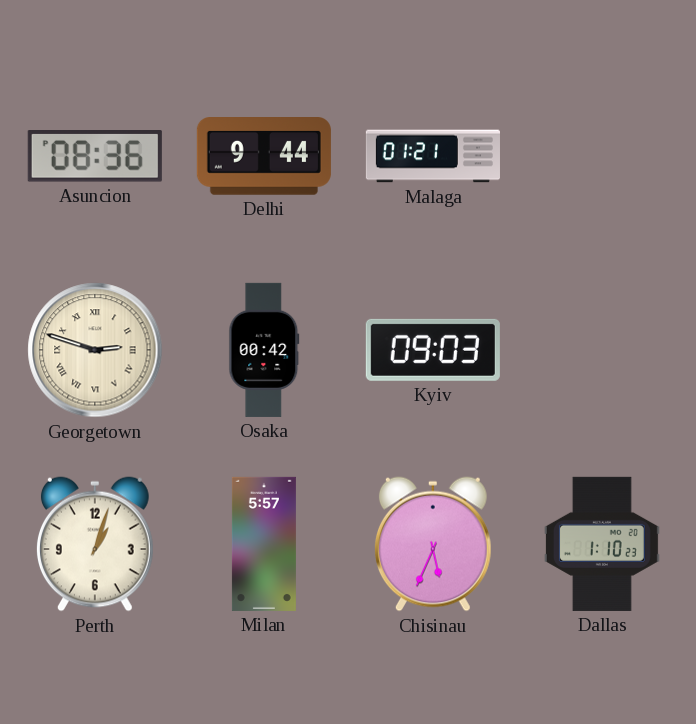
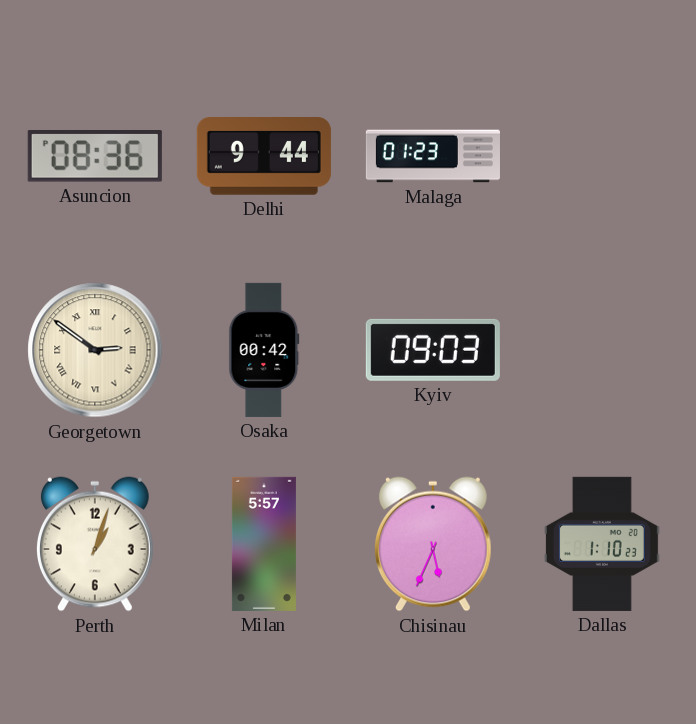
Malaga: 01:21 -> 01:23
Georgetown: 2:48 -> 2:51
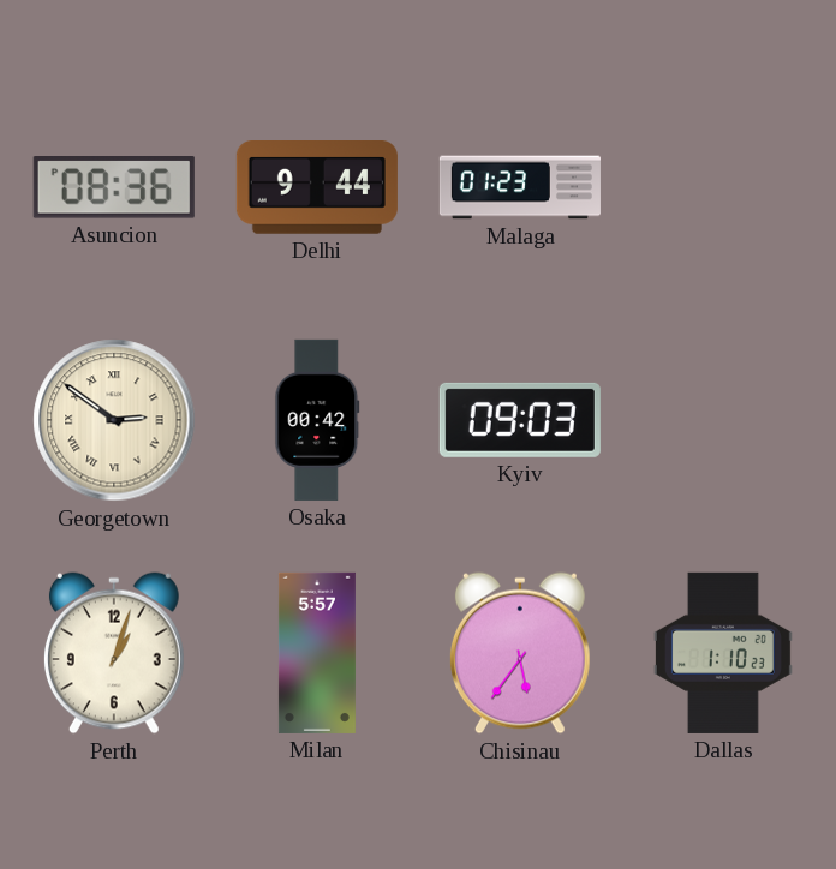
Chisinau: 5:34 -> 5:36
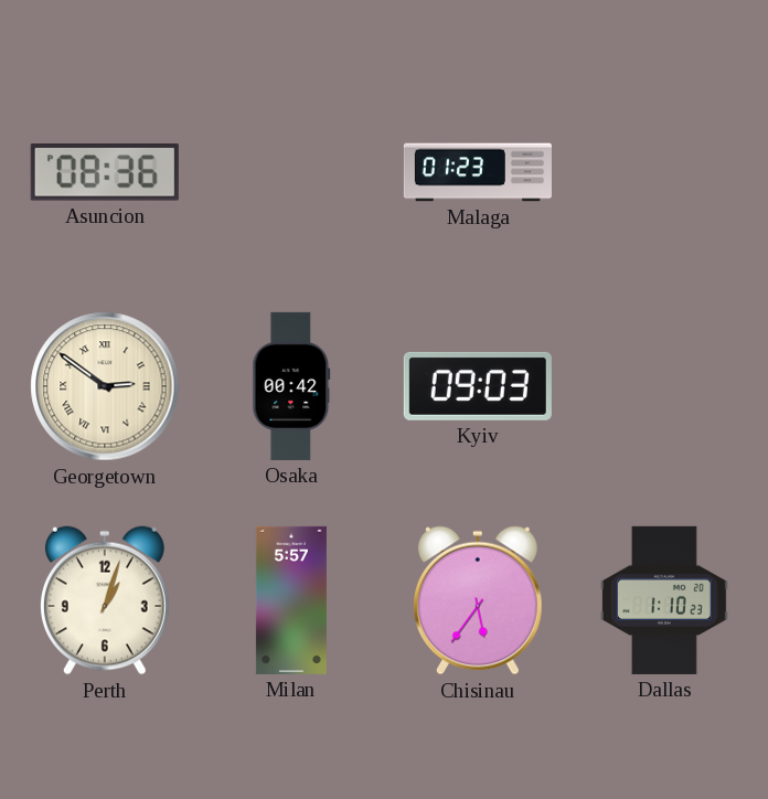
Delhi: 9:44 -> none
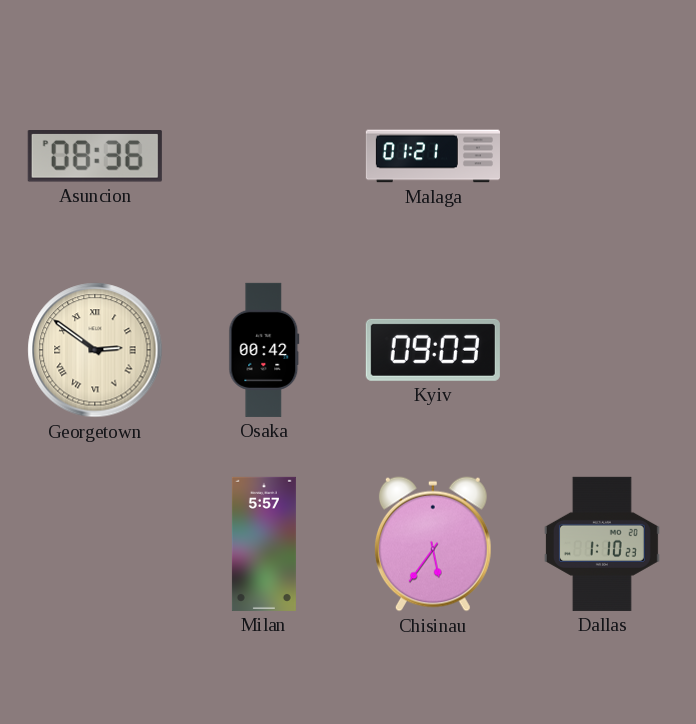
Malaga: 01:23 -> 01:21
Perth: 1:03 -> none
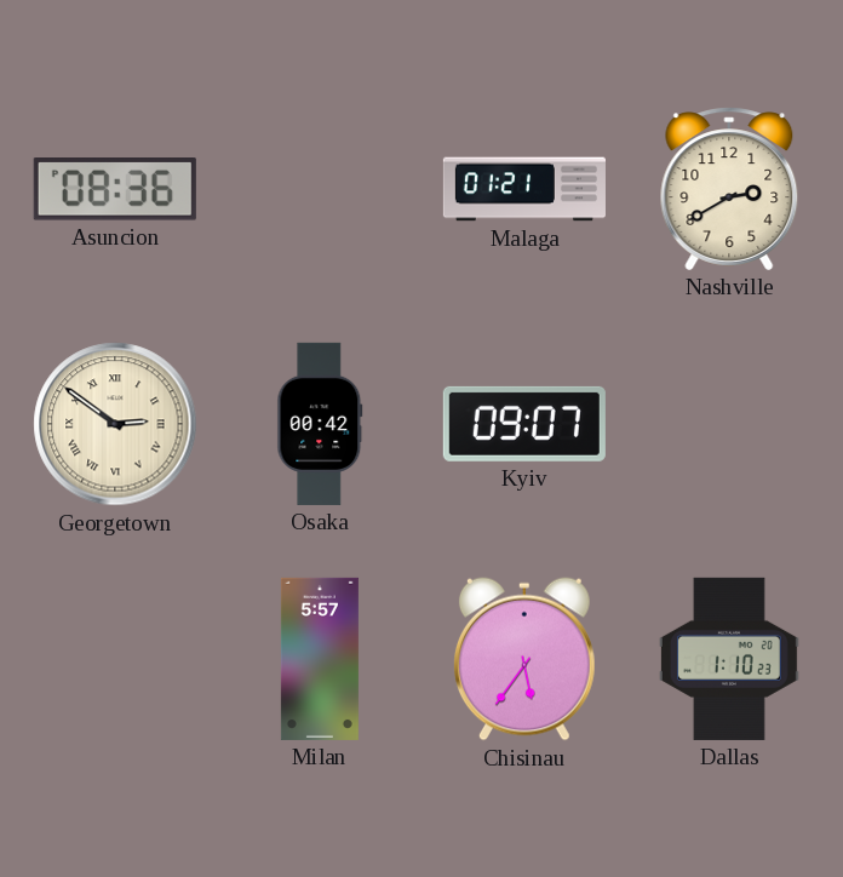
Nashville: none -> 2:40
Kyiv: 09:03 -> 09:07
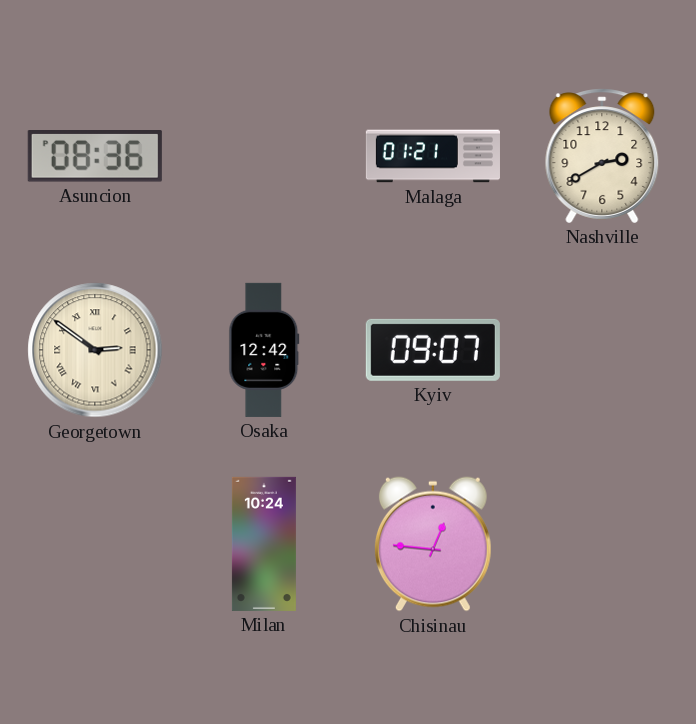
Osaka: 00:42 -> 12:42
Milan: 5:57 -> 10:24
Chisinau: 5:36 -> 12:46
Dallas: 1:10 -> none
